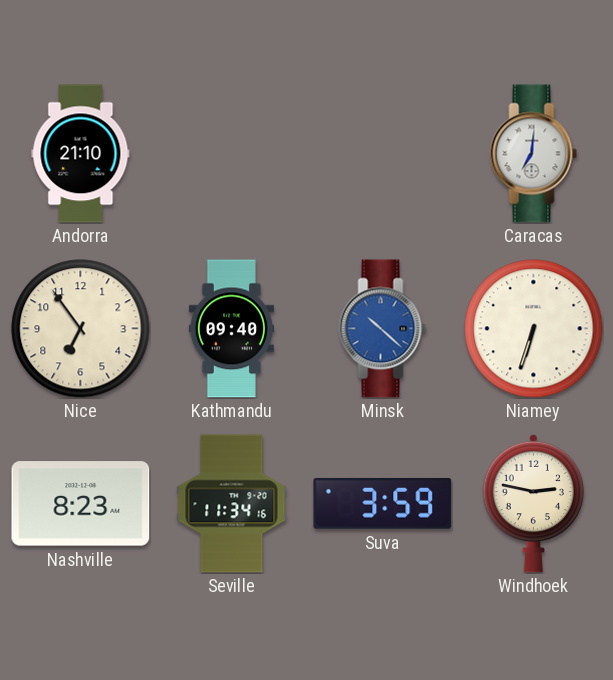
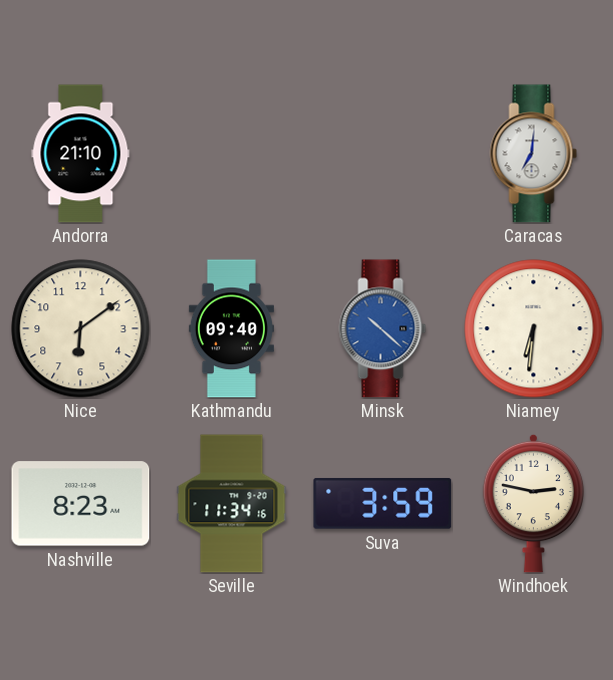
Nice: 6:54 -> 6:09
Niamey: 6:33 -> 6:31
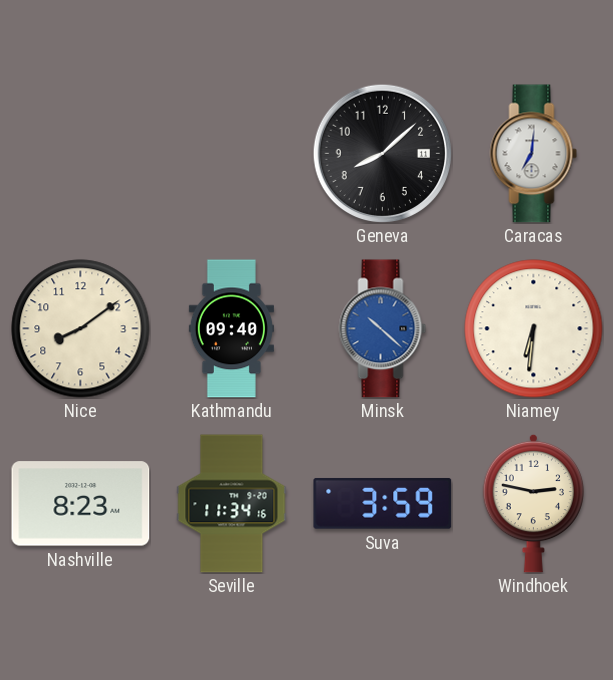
Andorra: 21:10 -> none
Geneva: none -> 8:08
Nice: 6:09 -> 8:09
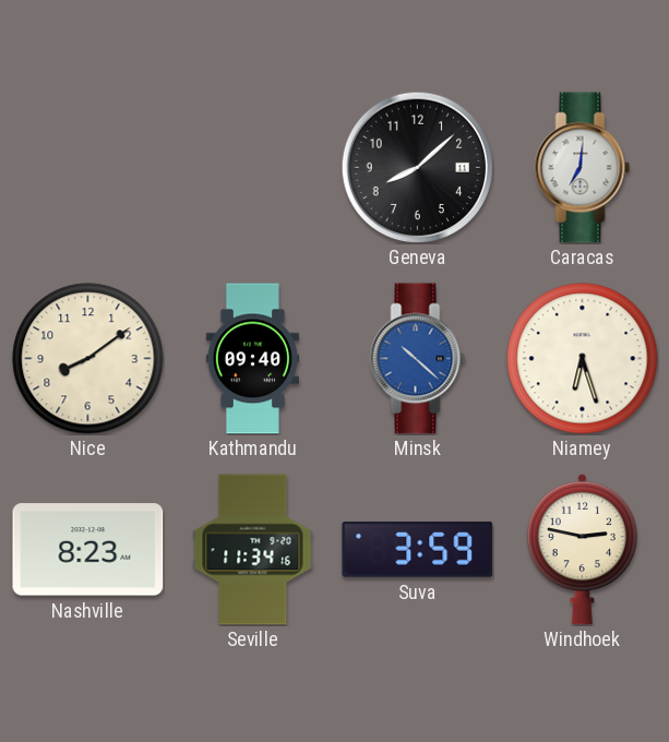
Niamey: 6:31 -> 6:27
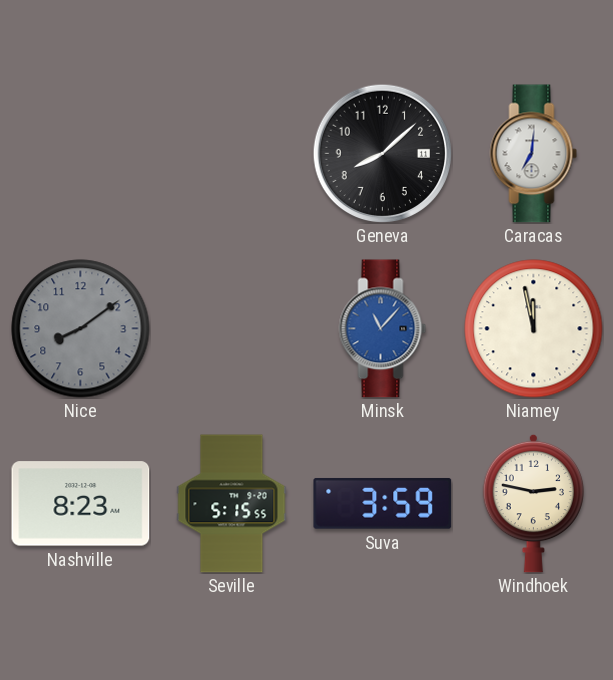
Nice dial: cream -> grey
Kathmandu: 09:40 -> none
Minsk: 10:22 -> 11:07
Niamey: 6:27 -> 11:58
Seville: 11:34 -> 5:15
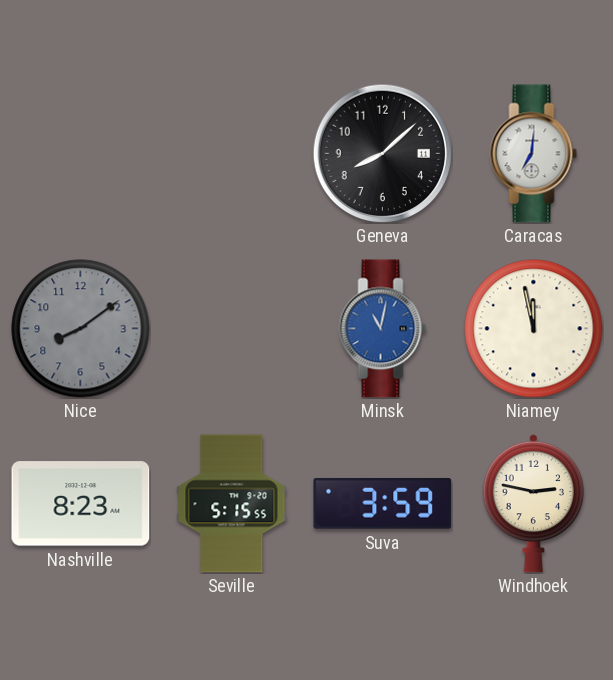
Minsk: 11:07 -> 11:02
